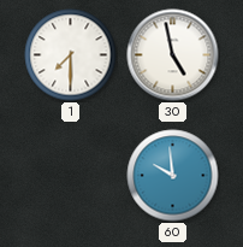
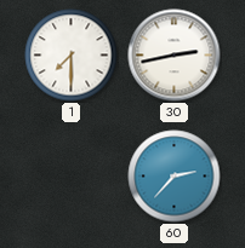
30: 4:58 -> 2:43
60: 9:59 -> 2:37
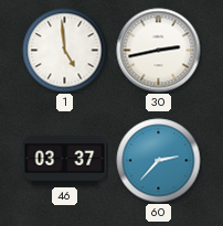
1: 7:30 -> 4:59
46: none -> 03:37
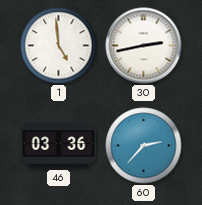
46: 03:37 -> 03:36
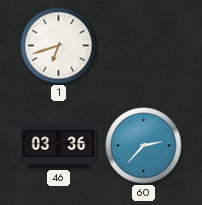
1: 4:59 -> 6:42
30: 2:43 -> none
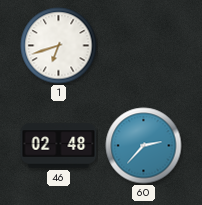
46: 03:36 -> 02:48
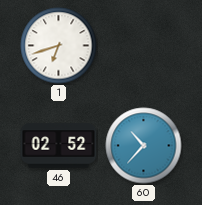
46: 02:48 -> 02:52
60: 2:37 -> 10:37
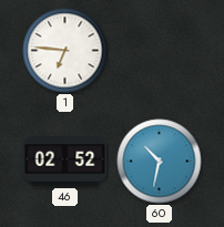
1: 6:42 -> 6:46
60: 10:37 -> 10:32
